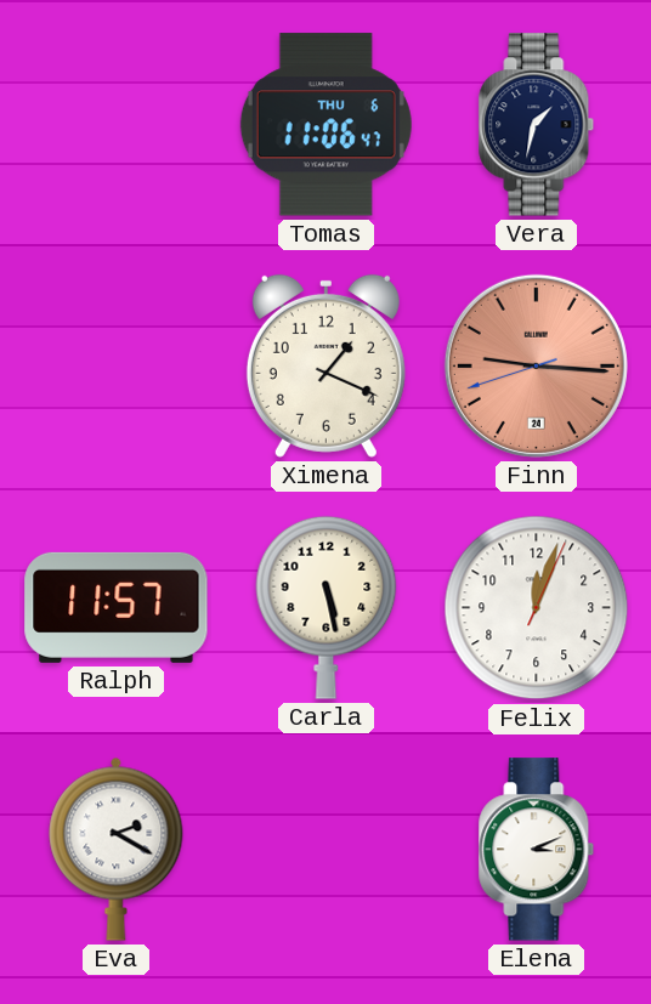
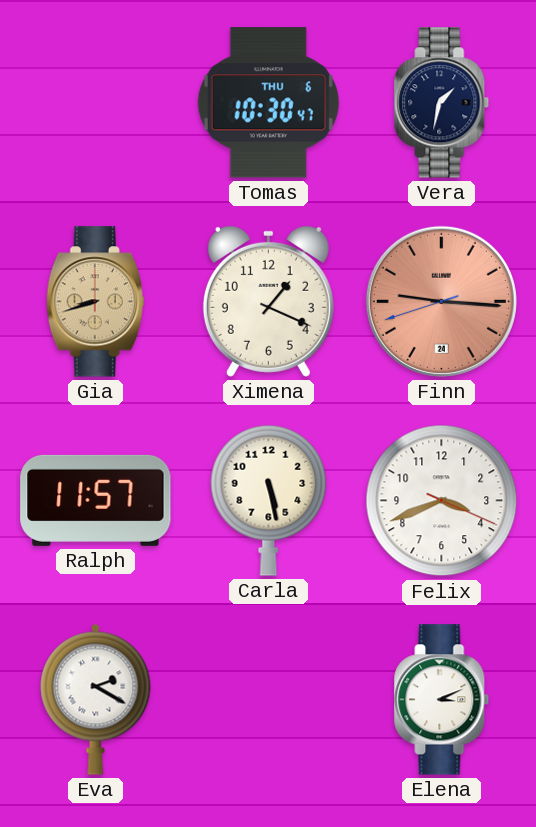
Tomas: 11:06 -> 10:30
Gia: none -> 8:42
Felix: 12:03 -> 3:41
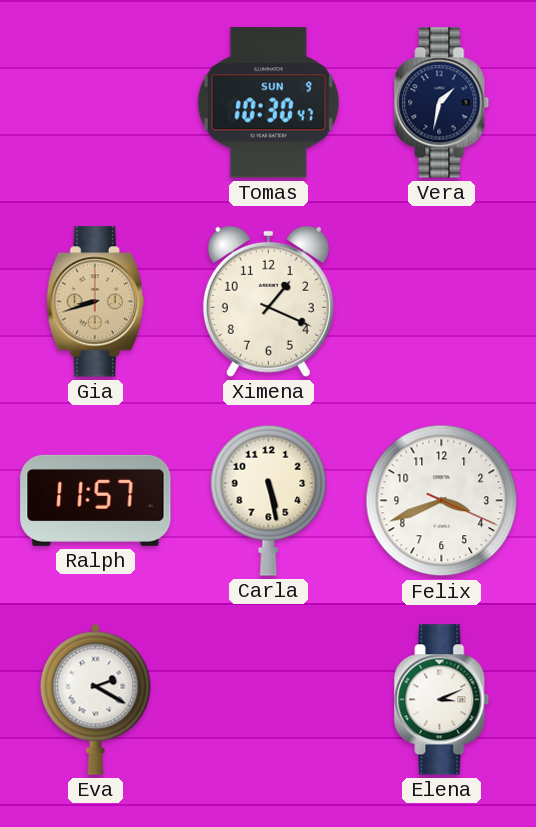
Tomas date: THU 6 -> SUN 9
Finn: 9:15 -> none
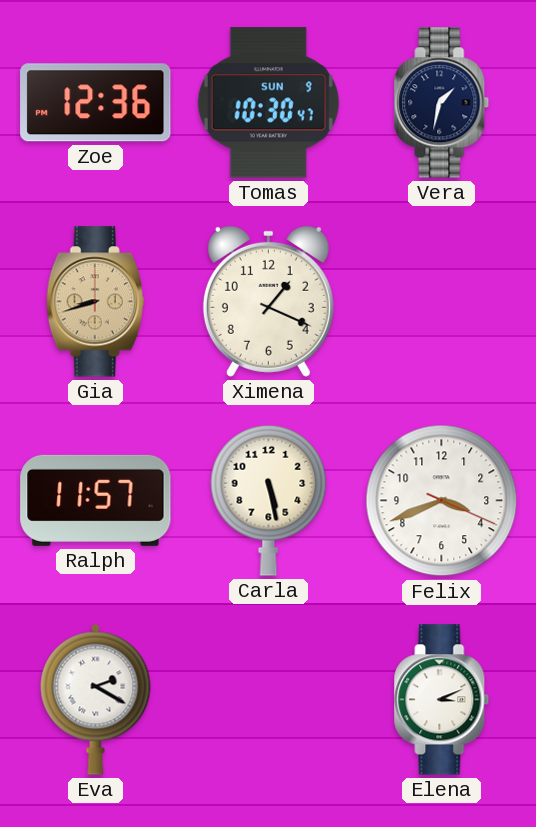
Zoe: none -> 12:36
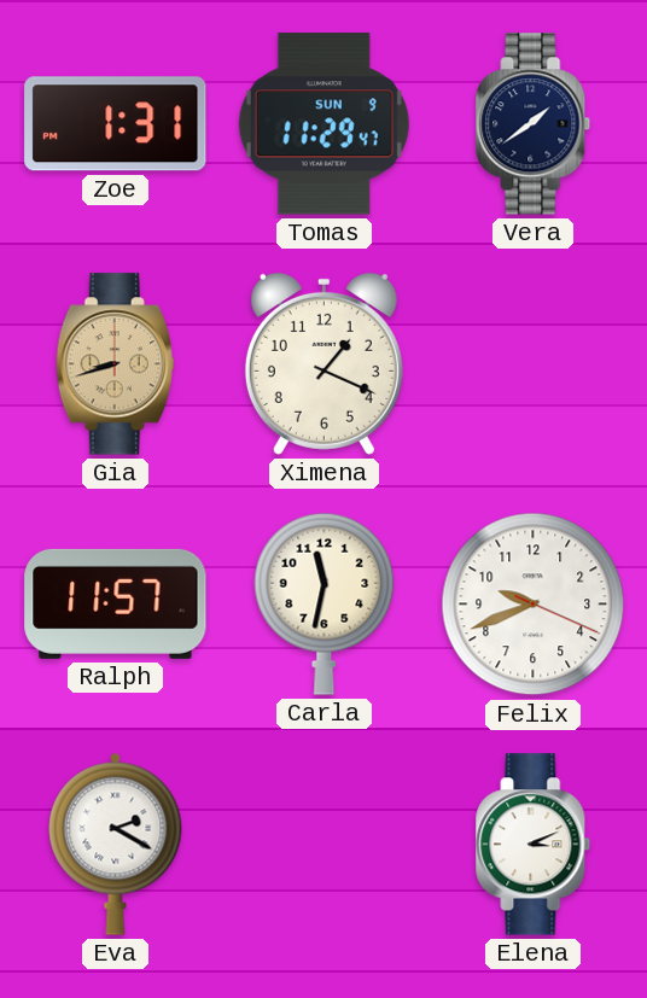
Zoe: 12:36 -> 1:31
Tomas: 10:30 -> 11:29
Vera: 1:32 -> 1:39
Carla: 5:28 -> 11:32
Felix: 3:41 -> 9:41
